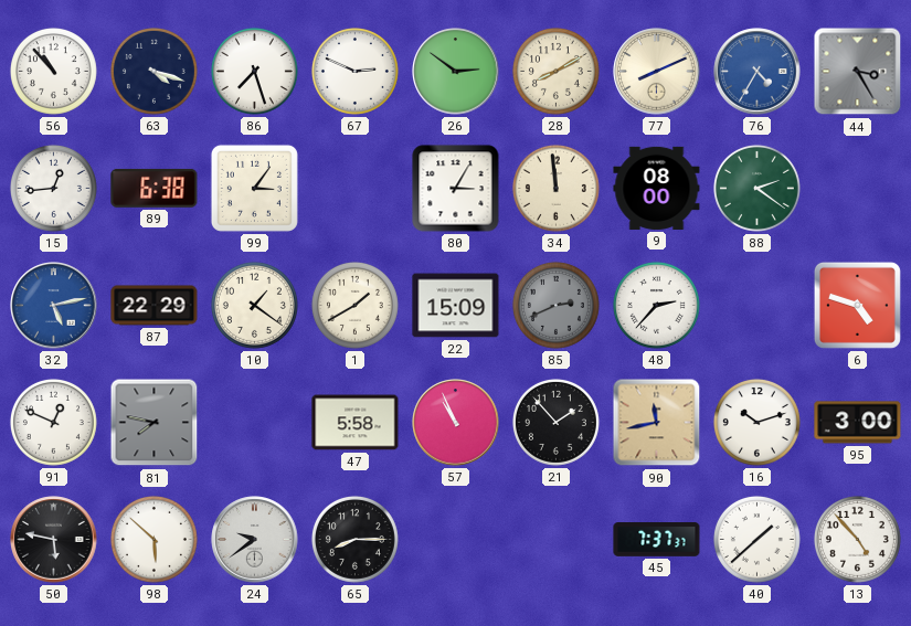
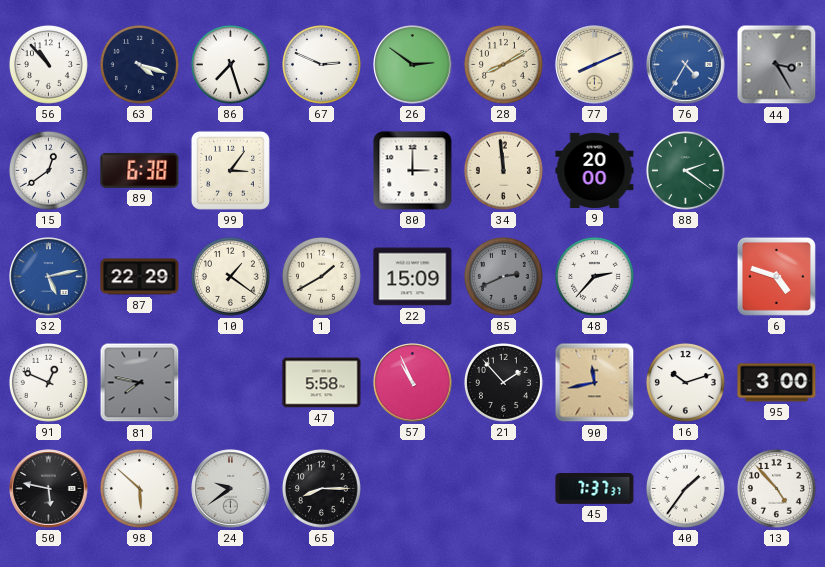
15: 12:44 -> 12:39
80: 3:05 -> 3:00
9: 08:00 -> 20:00
40: 1:38 -> 1:36
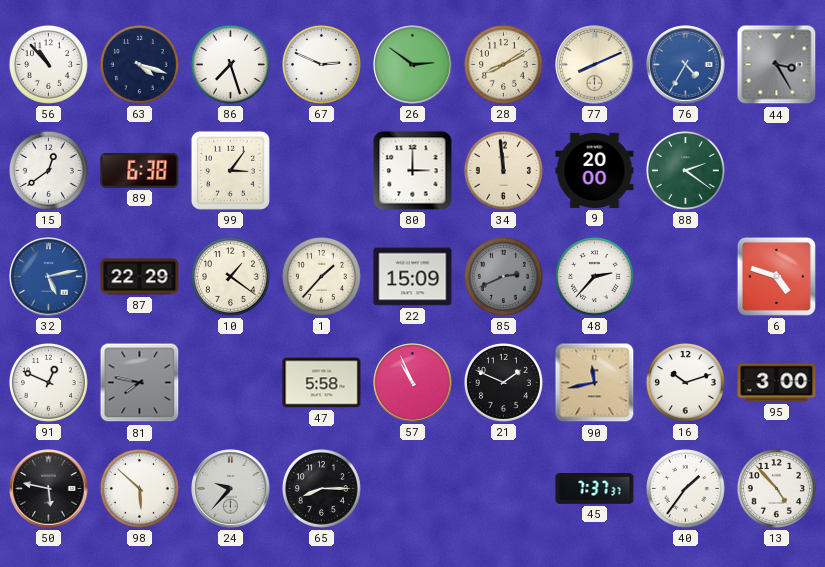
1: 1:40 -> 1:37
21: 1:53 -> 1:49
24: 9:39 -> 9:37
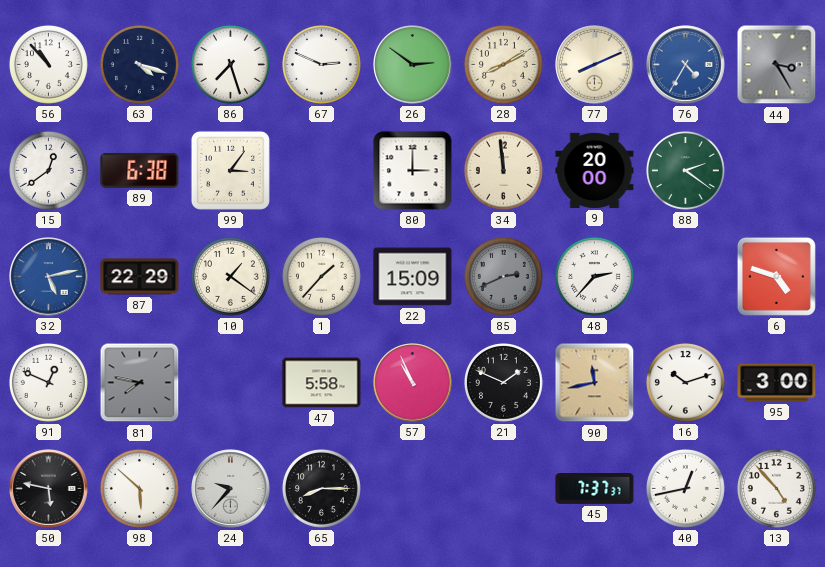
40: 1:36 -> 12:43
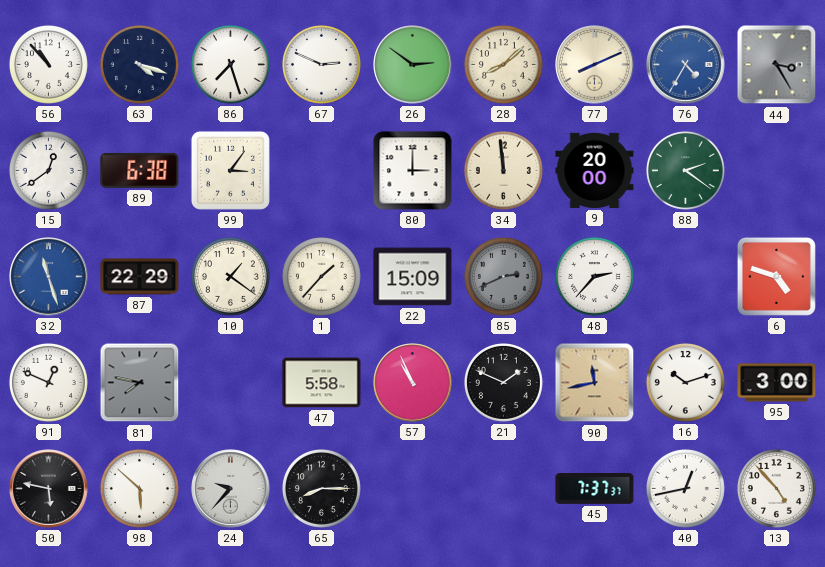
28: 8:10 -> 8:08
32: 5:13 -> 11:27
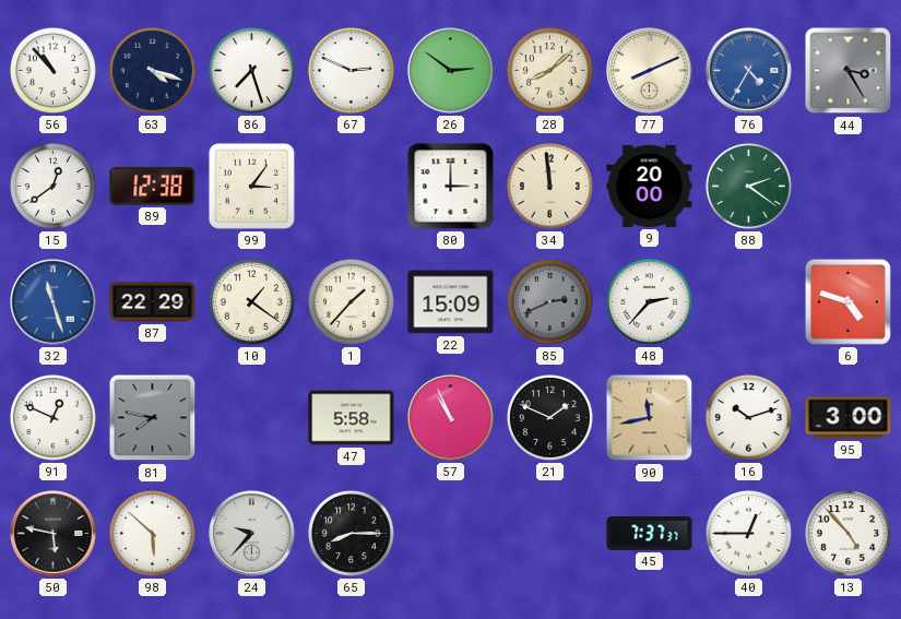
89: 6:38 -> 12:38
40: 12:43 -> 12:45
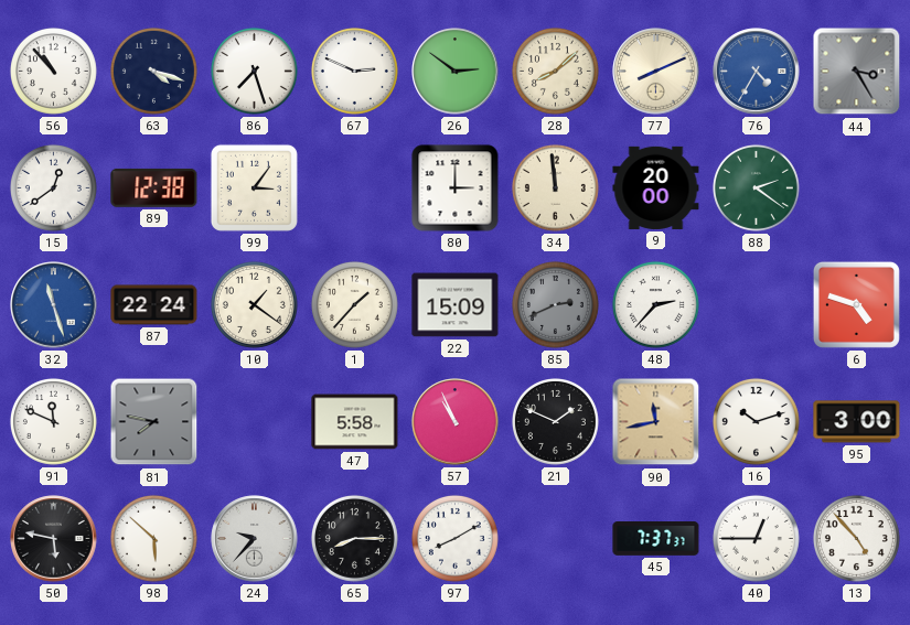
87: 22:29 -> 22:24
91: 12:49 -> 11:49
97: none -> 8:10
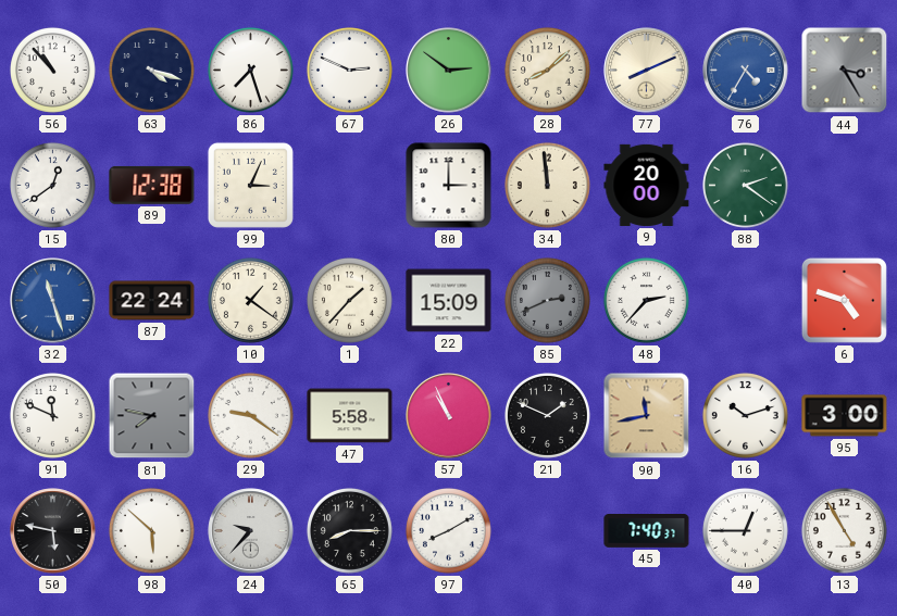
99: 3:06 -> 3:04
29: none -> 9:21
45: 7:37 -> 7:40
13: 4:53 -> 4:55
